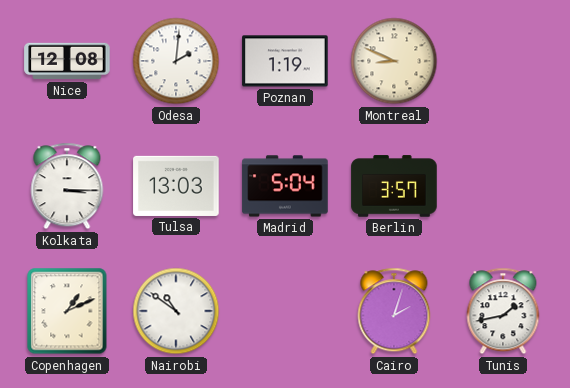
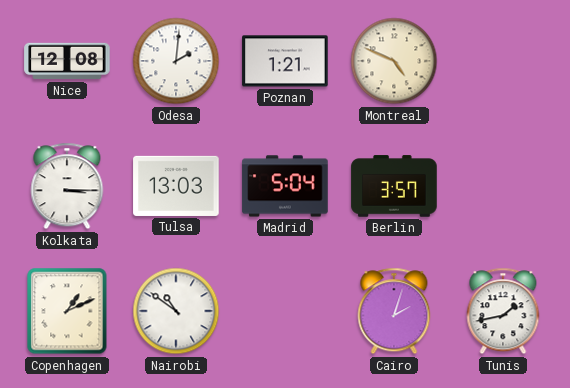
Poznan: 1:19 -> 1:21
Montreal: 8:49 -> 4:49
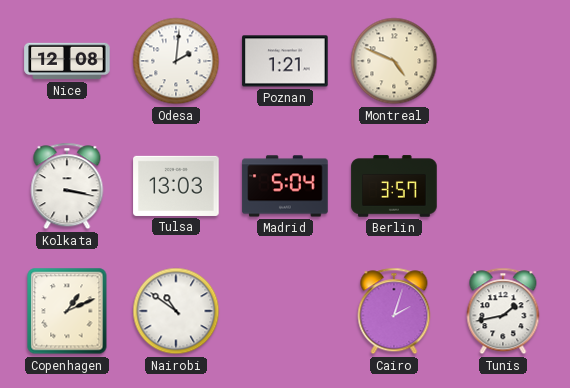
Kolkata: 3:15 -> 3:17
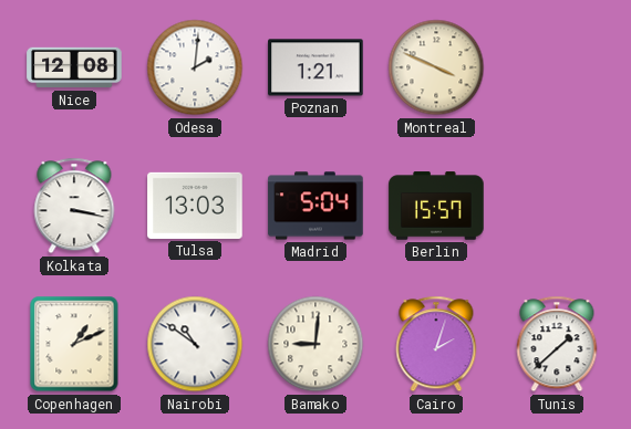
Montreal: 4:49 -> 3:49
Berlin: 3:57 -> 15:57
Bamako: none -> 9:01
Tunis: 1:43 -> 1:38
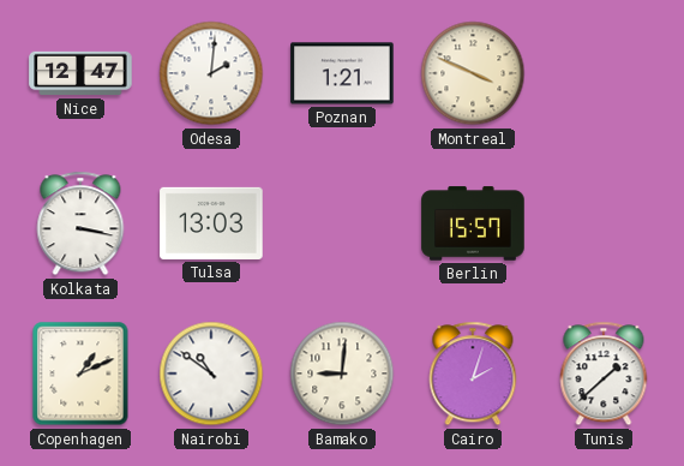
Nice: 12:08 -> 12:47
Madrid: 5:04 -> none
